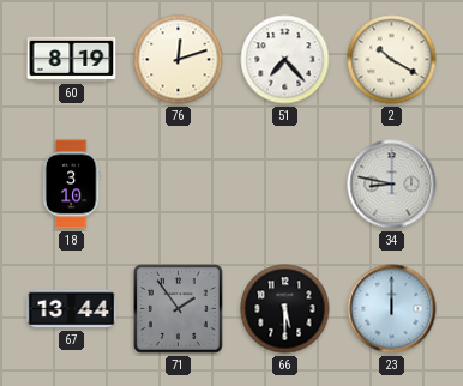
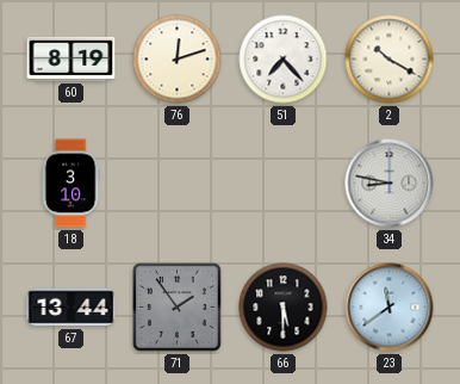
23: 12:00 -> 11:39
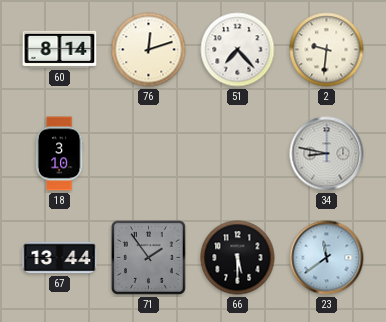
60: 8:19 -> 8:14
2: 10:20 -> 9:31
